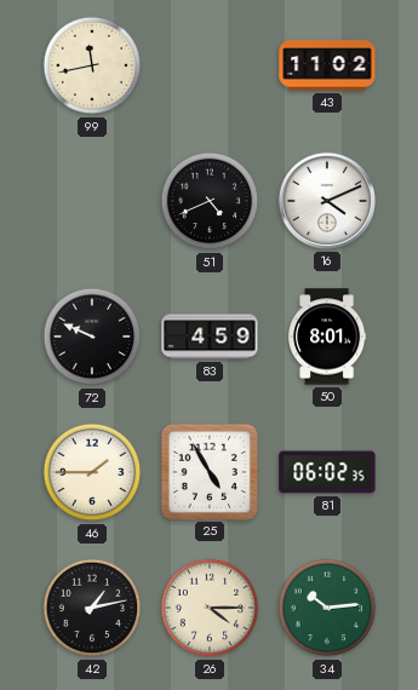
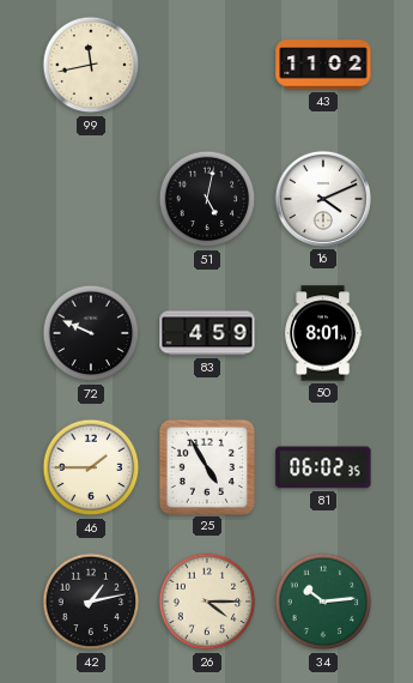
51: 4:41 -> 5:02
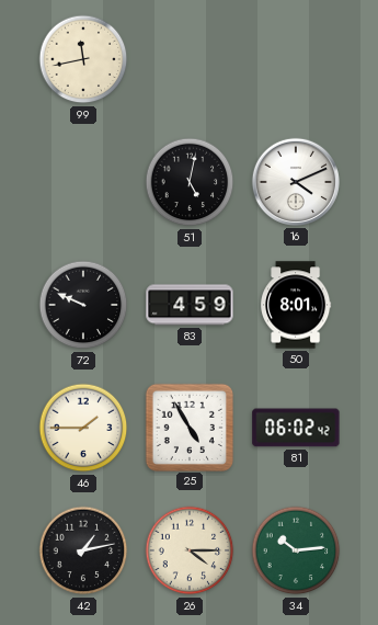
43: 11:02 -> none
81: 06:02:35 -> 06:02:42
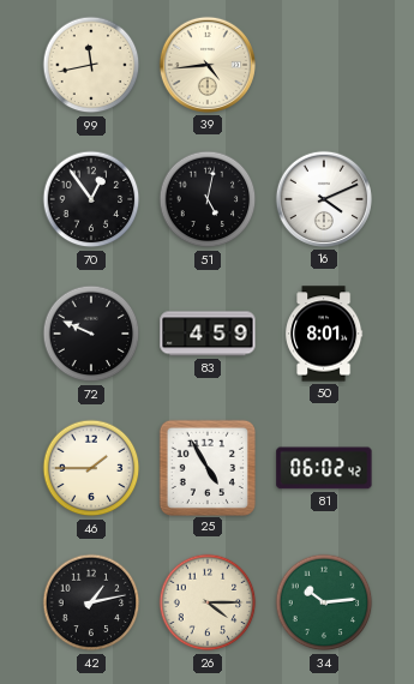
39: none -> 4:44
70: none -> 12:54
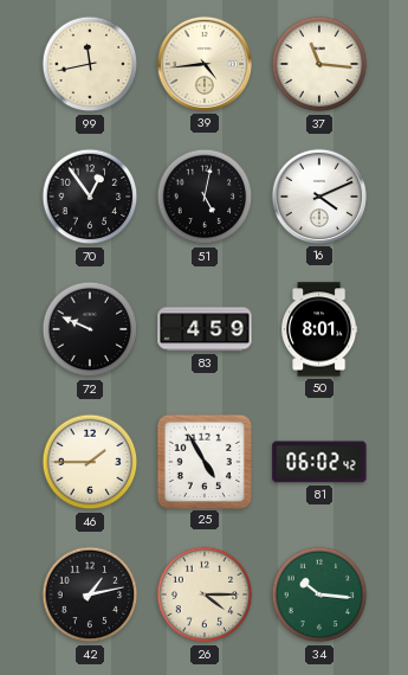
37: none -> 11:16
34: 10:14 -> 10:16
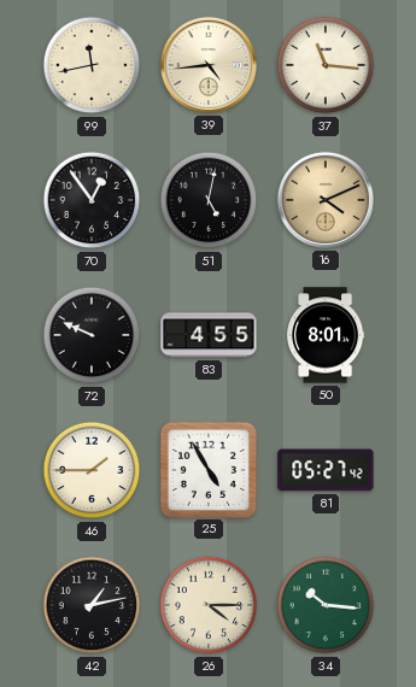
16 dial: white -> champagne
83: 4:59 -> 4:55
81: 06:02 -> 05:27
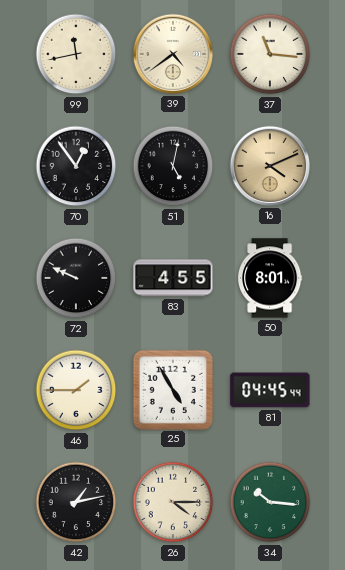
39: 4:44 -> 4:39
81: 05:27 -> 04:45
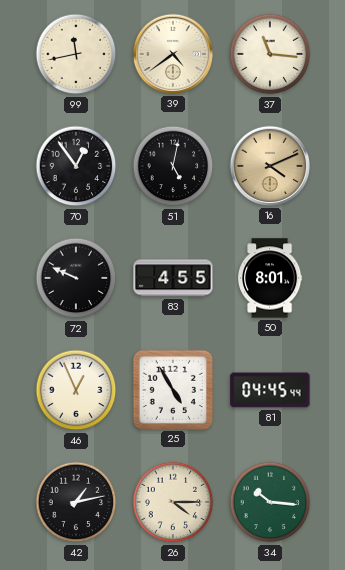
46: 1:45 -> 12:56
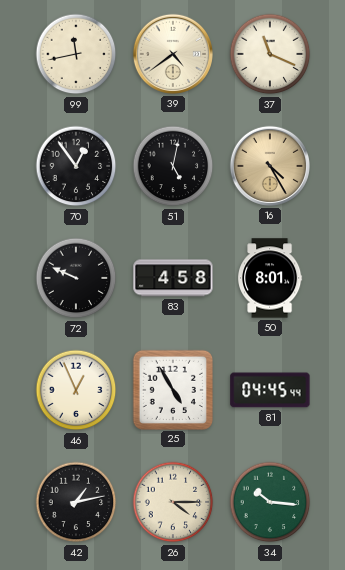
37: 11:16 -> 11:19
16: 4:11 -> 4:25
83: 4:55 -> 4:58
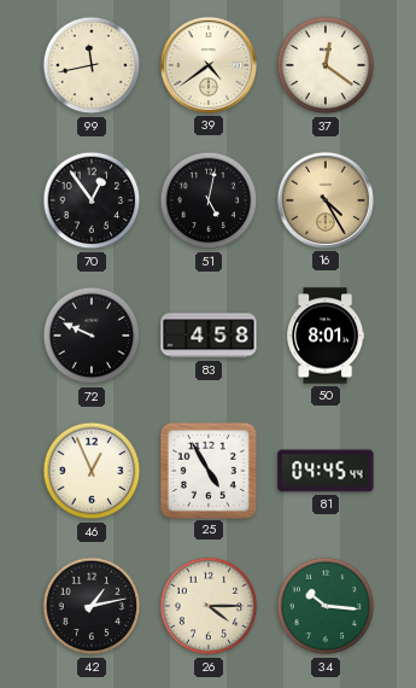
37: 11:19 -> 12:21
